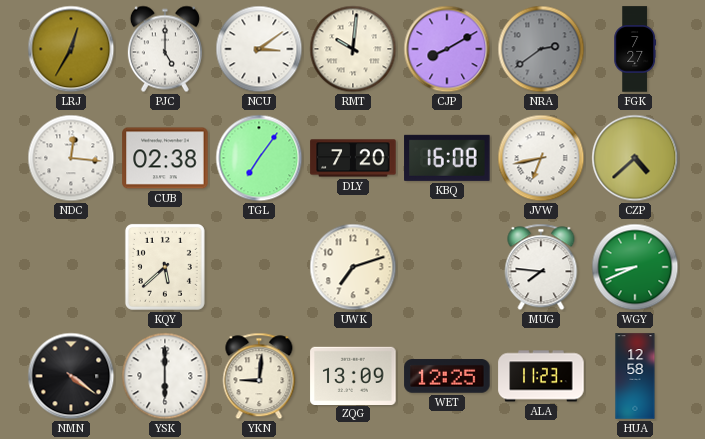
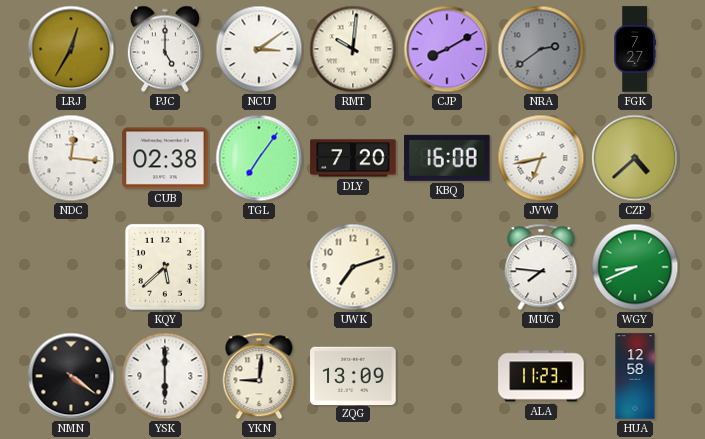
WET: 12:25 -> none
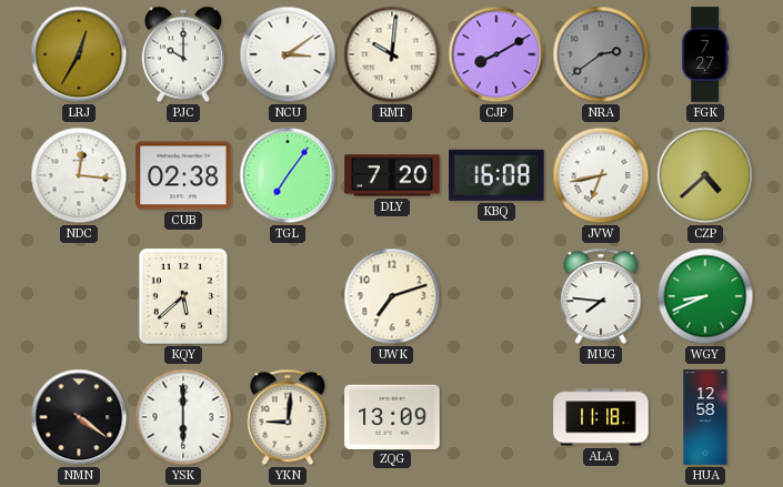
PJC: 5:00 -> 10:00
ALA: 11:23 -> 11:18
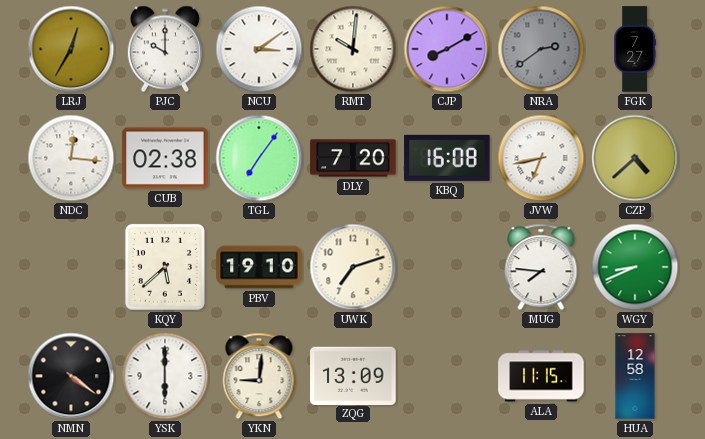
PBV: none -> 19:10
ALA: 11:18 -> 11:15
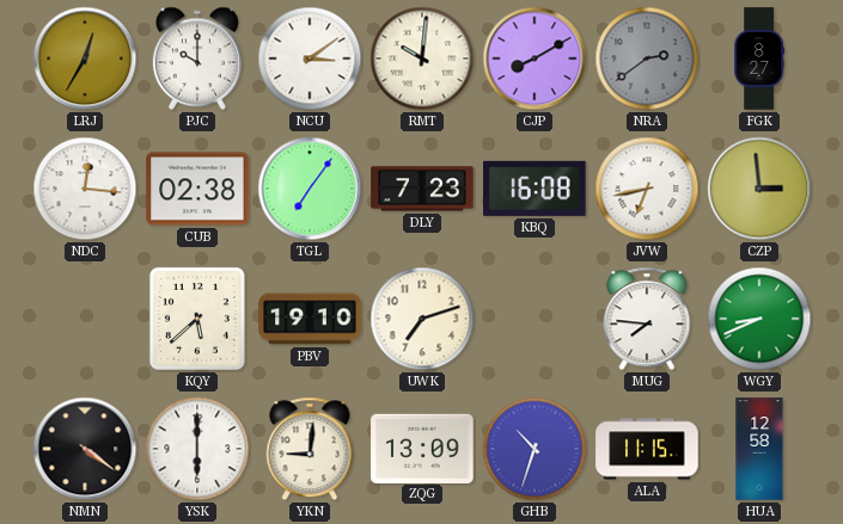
FGK: 7:27 -> 8:27
DLY: 7:20 -> 7:23
CZP: 4:38 -> 2:59
GHB: none -> 10:33
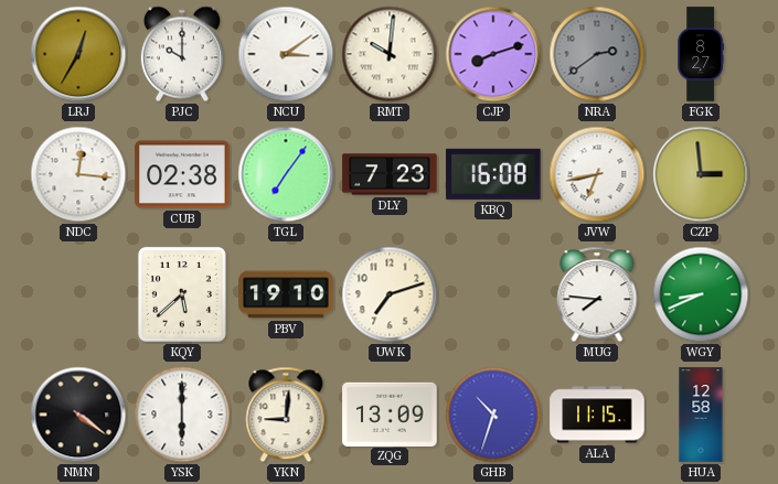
CJP: 8:10 -> 8:12
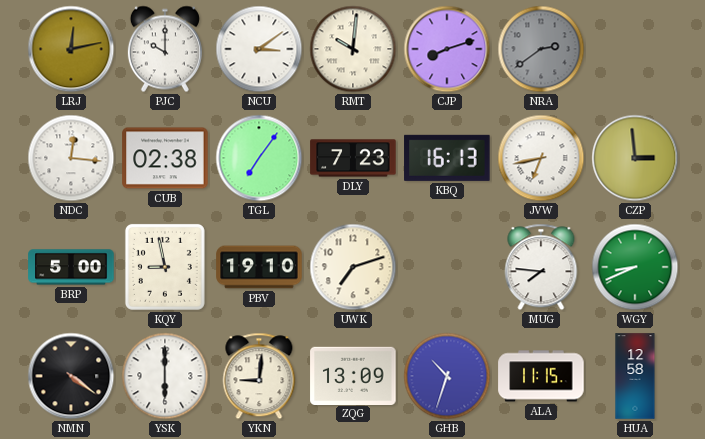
LRJ: 12:35 -> 12:13
FGK: 8:27 -> none
KBQ: 16:08 -> 16:13
BRP: none -> 5:00
KQY: 5:38 -> 8:58
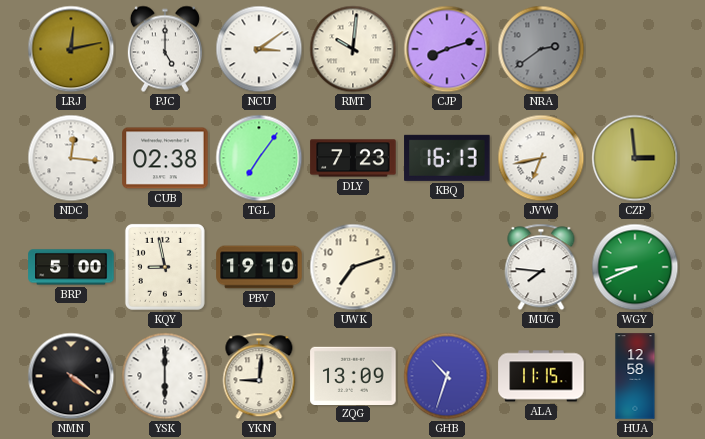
PJC: 10:00 -> 5:00
